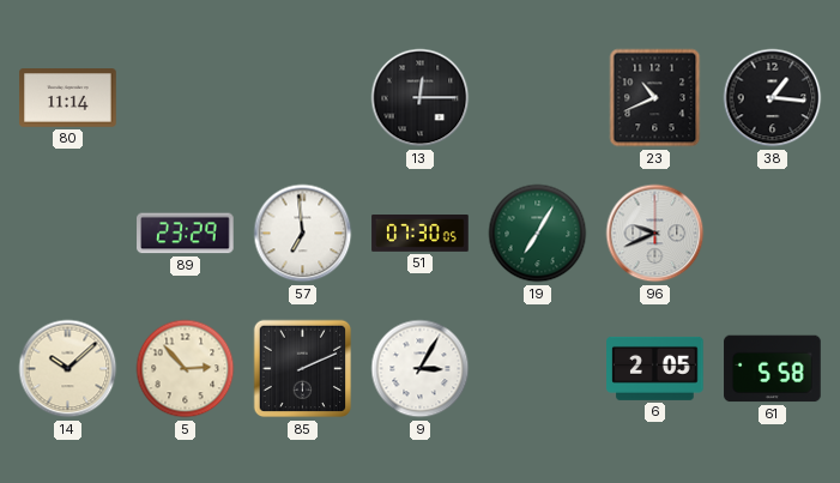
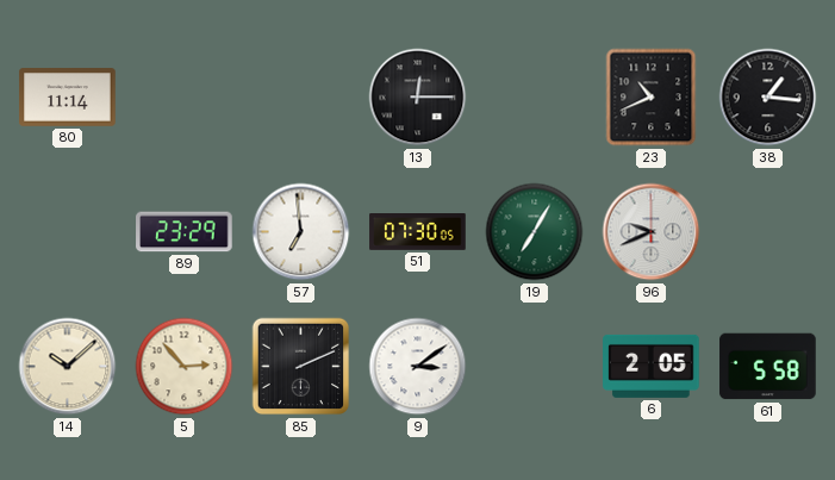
9: 3:05 -> 3:09
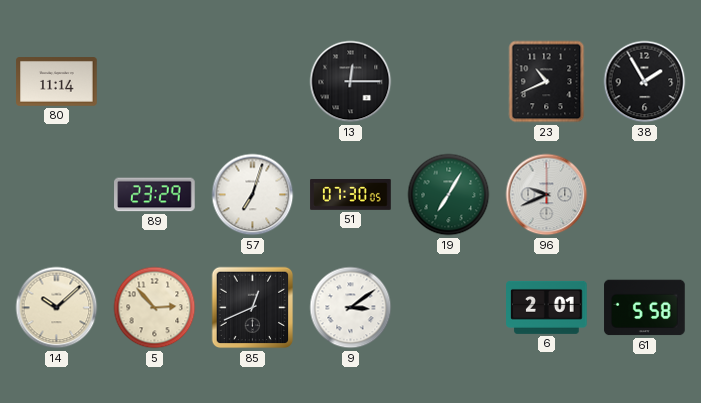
38: 1:16 -> 1:55
57: 6:59 -> 7:03
85: 2:11 -> 12:41
6: 2:05 -> 2:01
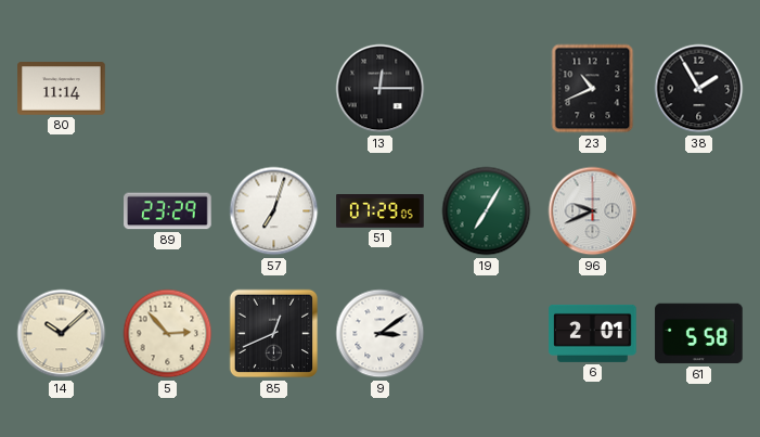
51: 07:30 -> 07:29
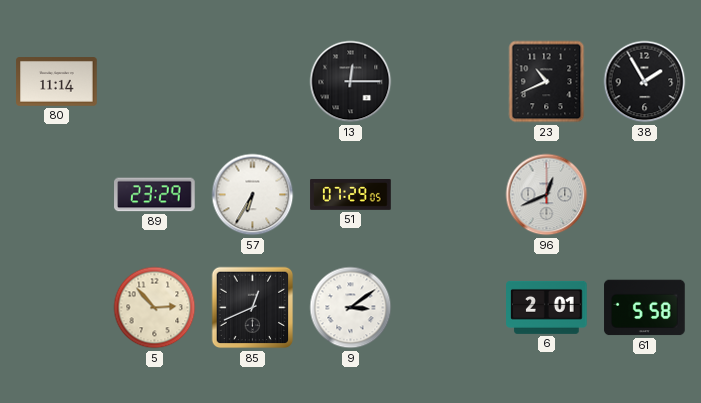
57: 7:03 -> 6:35
19: 7:05 -> none
96: 9:41 -> 12:41
14: 10:08 -> none
